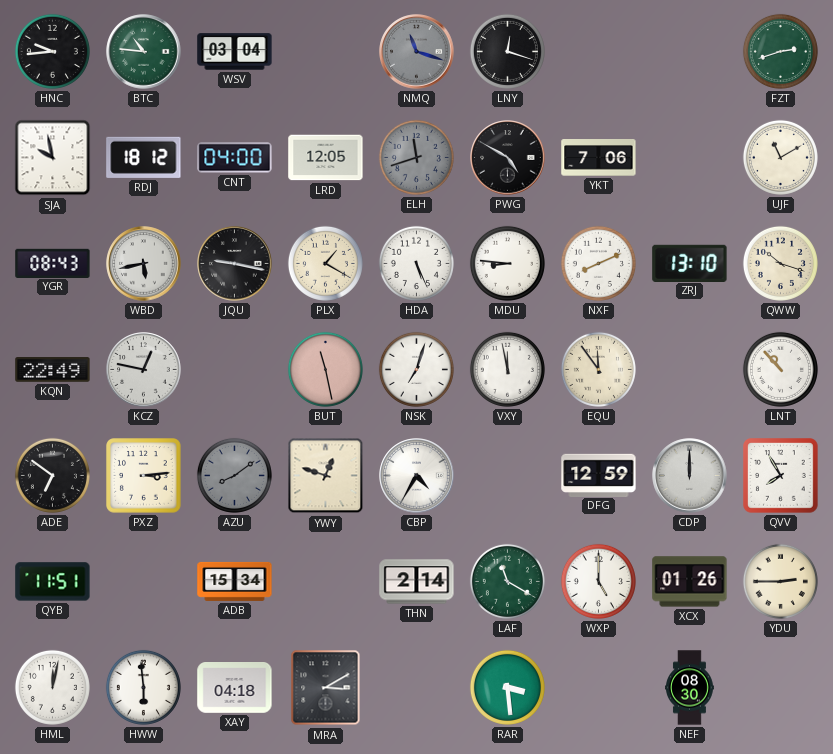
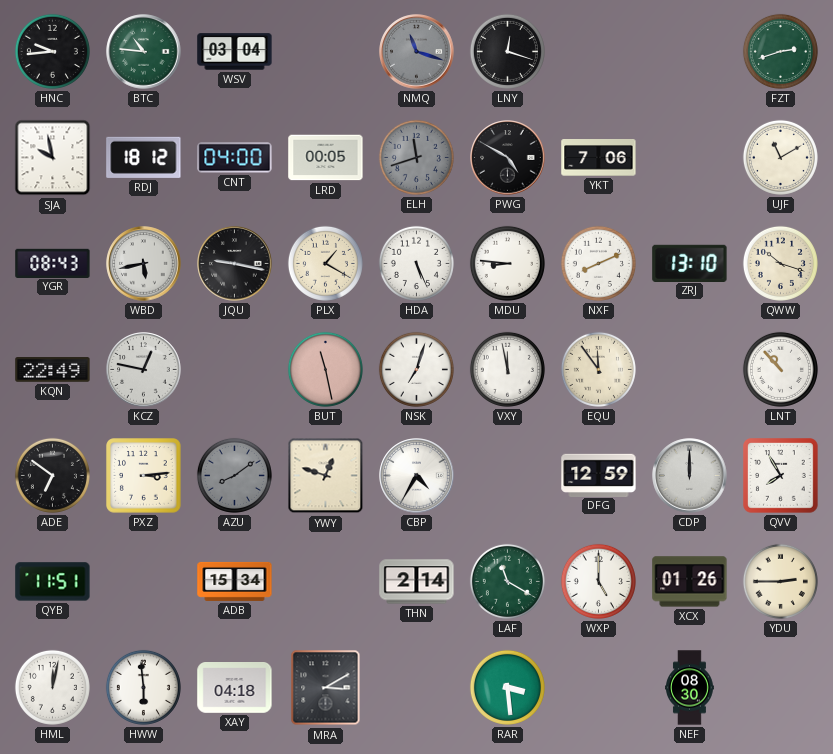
LRD: 12:05 -> 00:05
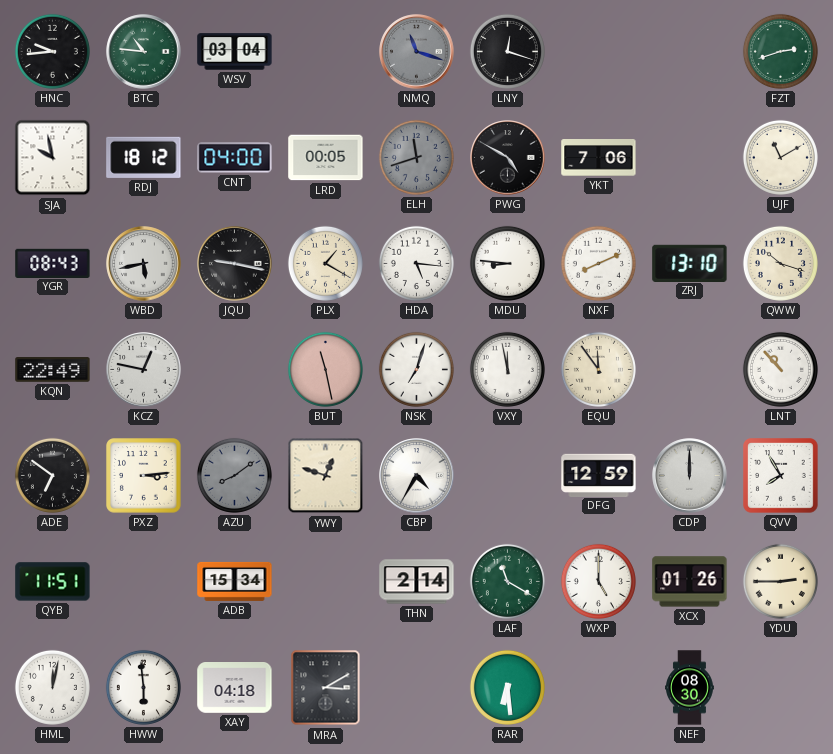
HDA: 5:26 -> 5:16
RAR: 3:29 -> 6:29
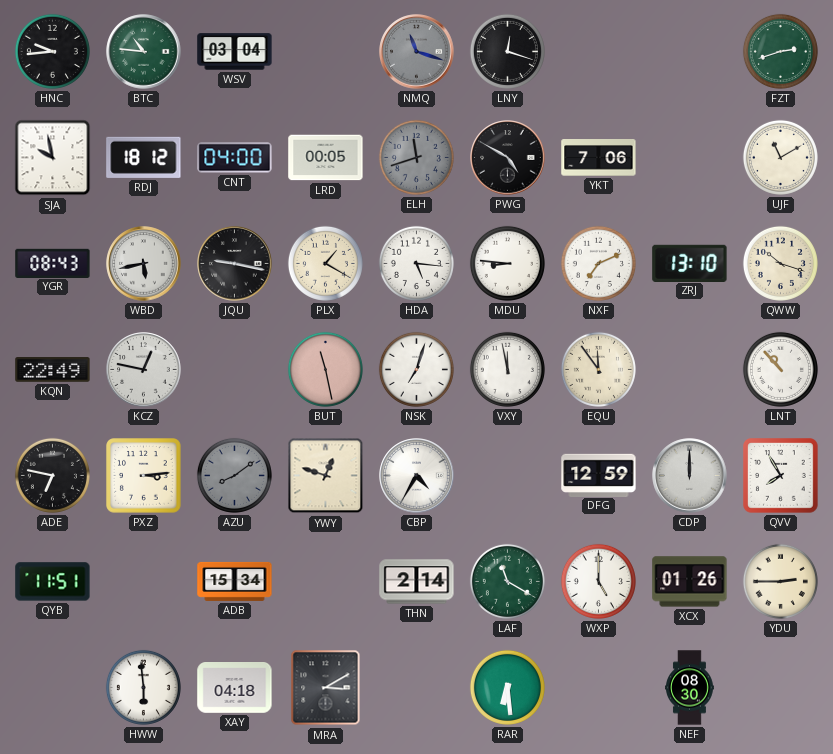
NXF: 8:11 -> 7:11
ADE: 6:51 -> 6:47
HML: 12:02 -> none
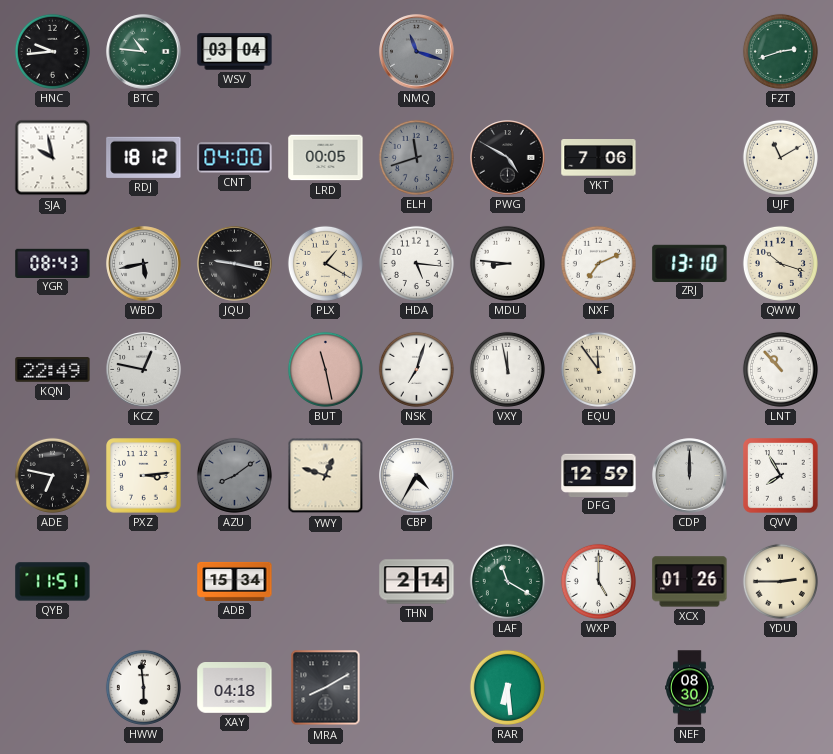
LNY: 12:18 -> none
MRA: 3:10 -> 8:10
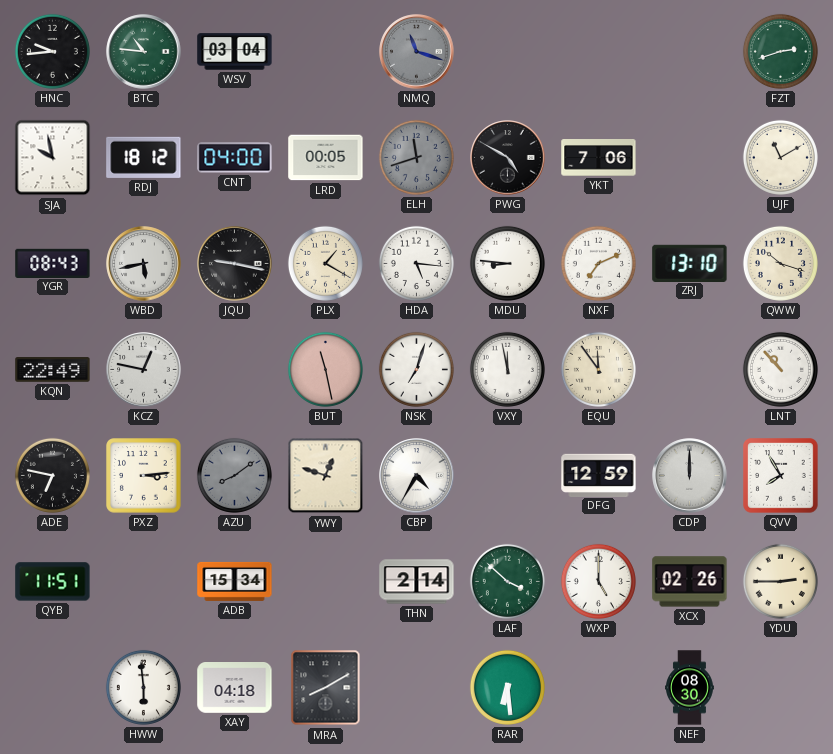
LAF: 11:20 -> 3:52
XCX: 01:26 -> 02:26
